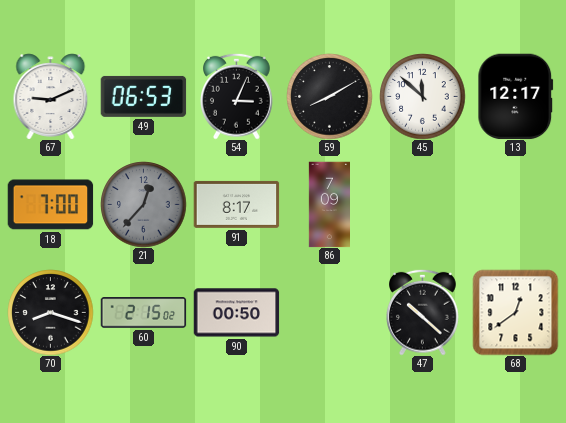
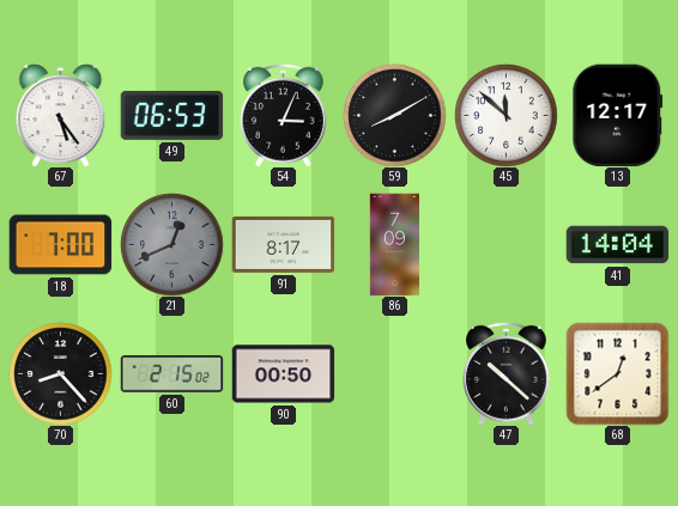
67: 9:11 -> 5:24
21: 12:37 -> 12:41
41: none -> 14:04
70: 8:18 -> 8:23
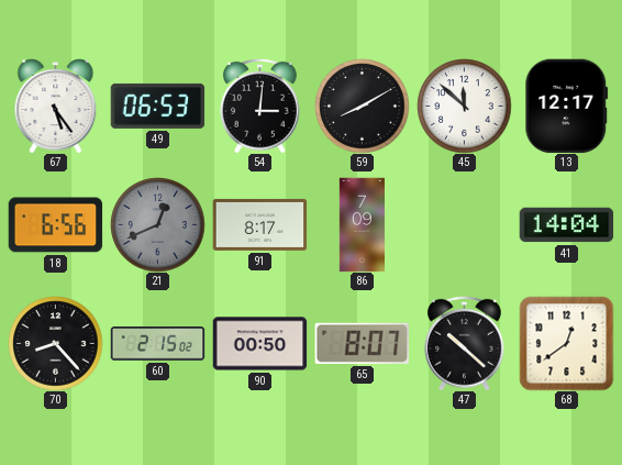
54: 3:04 -> 3:01
18: 7:00 -> 6:56
65: none -> 8:07
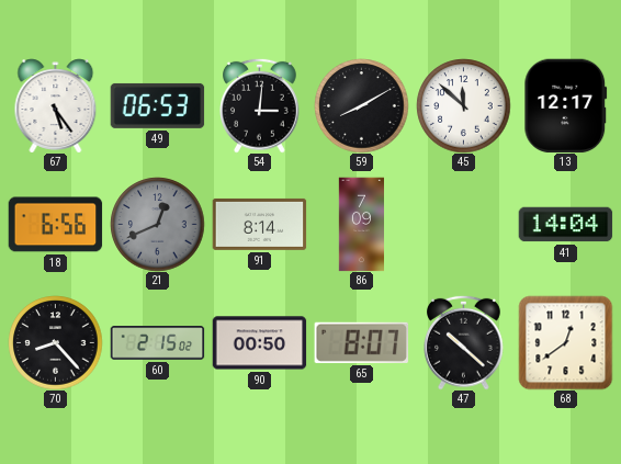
91: 8:17 -> 8:14
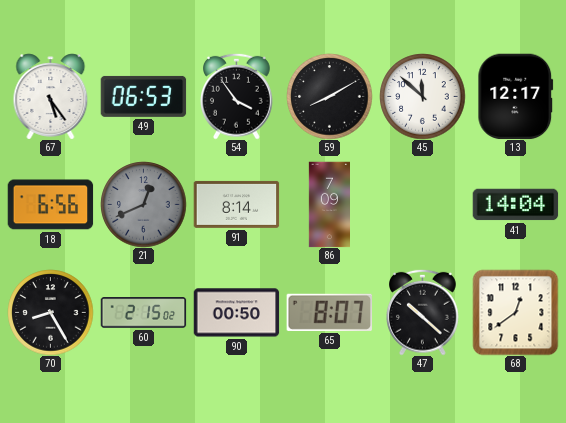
54: 3:01 -> 3:54
70: 8:23 -> 8:25
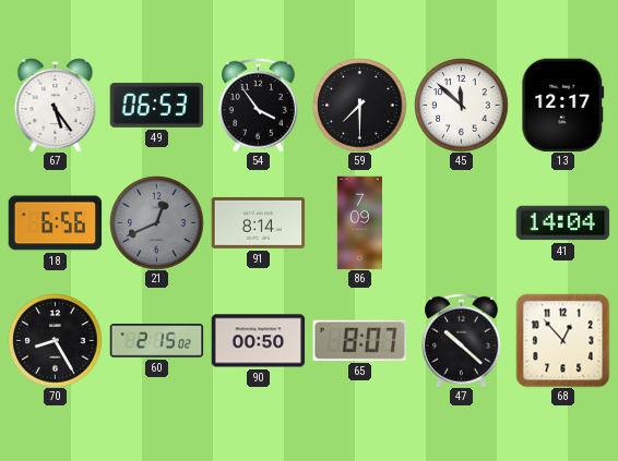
59: 8:10 -> 7:30
68: 12:39 -> 12:53
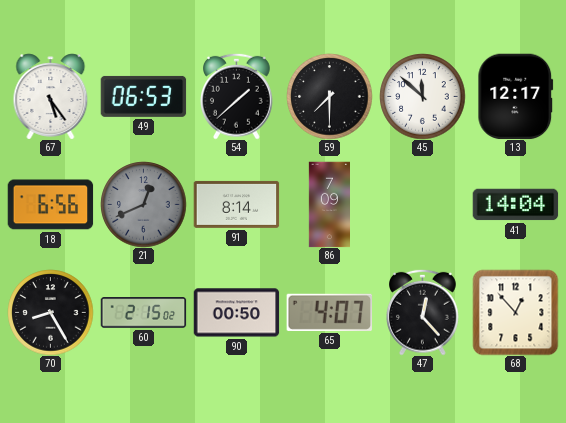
54: 3:54 -> 1:38
65: 8:07 -> 4:07
47: 10:22 -> 12:23
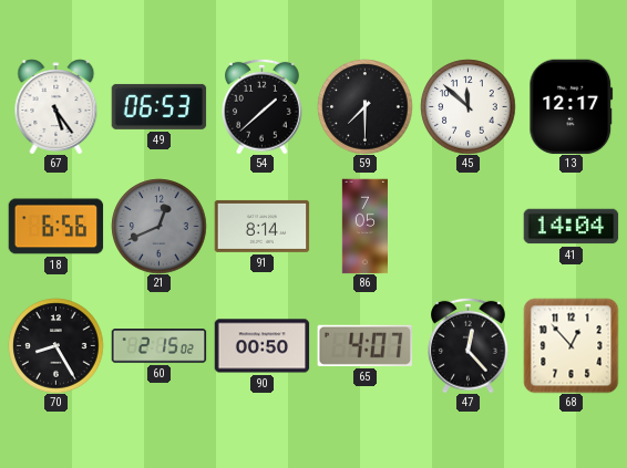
86: 7:09 -> 7:05
